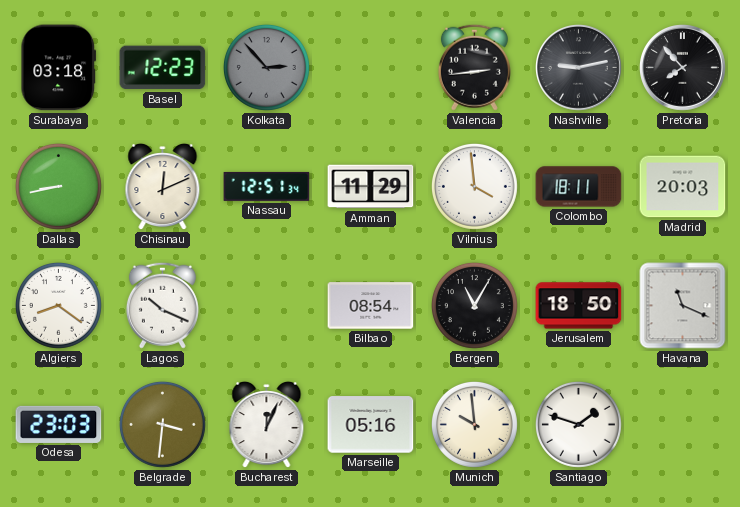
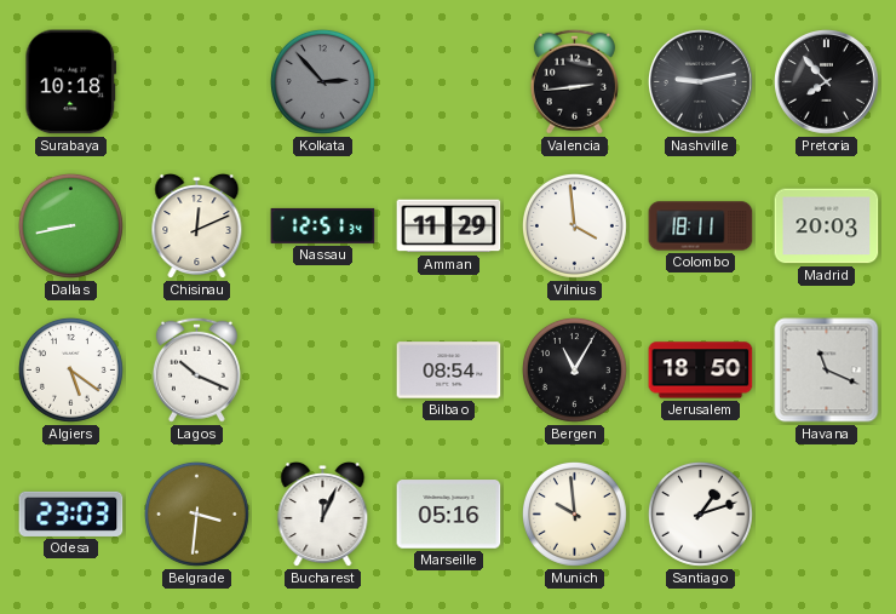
Surabaya: 03:18 -> 10:18
Basel: 12:23 -> none
Algiers: 8:21 -> 5:21
Santiago: 1:48 -> 1:12
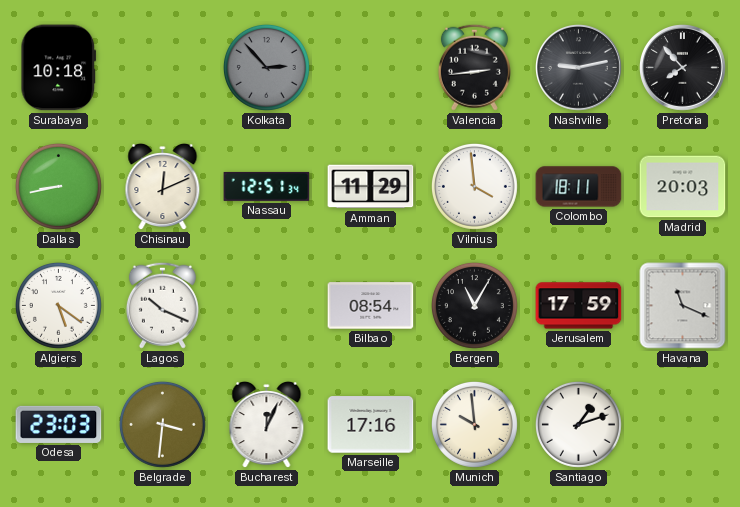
Jerusalem: 18:50 -> 17:59
Marseille: 05:16 -> 17:16
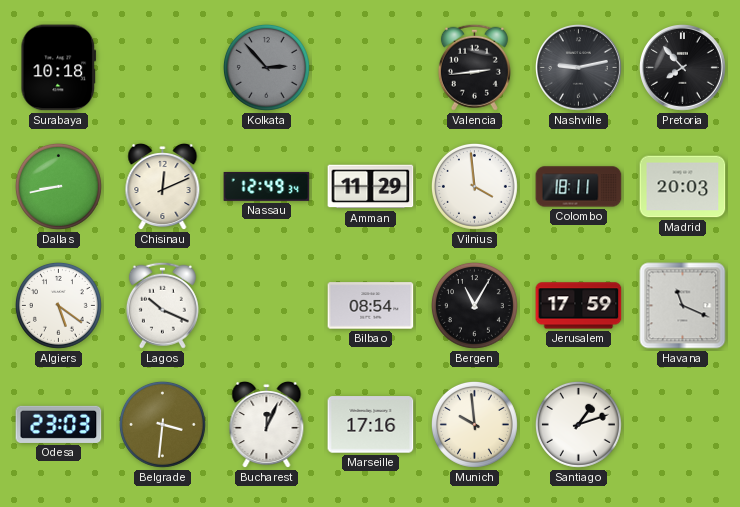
Nassau: 12:51 -> 12:49
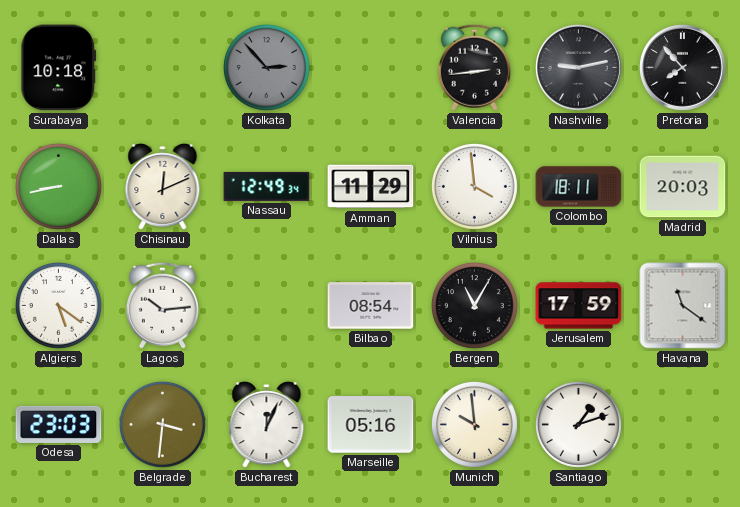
Lagos: 10:19 -> 10:14
Havana: 11:19 -> 11:21
Marseille: 17:16 -> 05:16
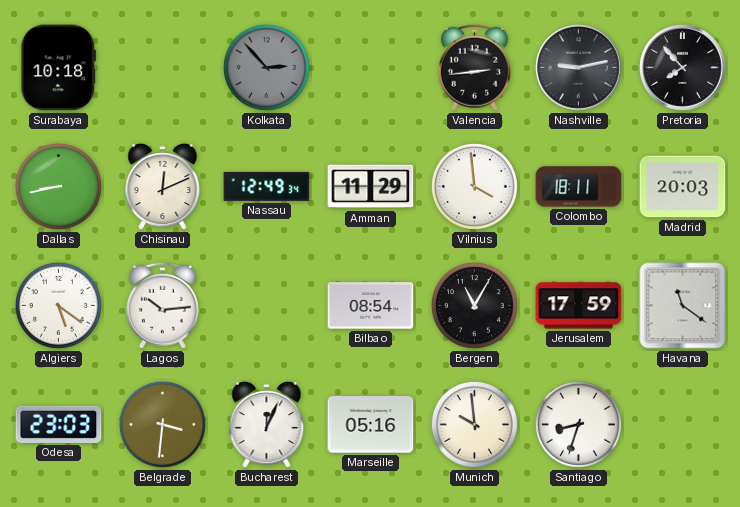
Santiago: 1:12 -> 8:33
